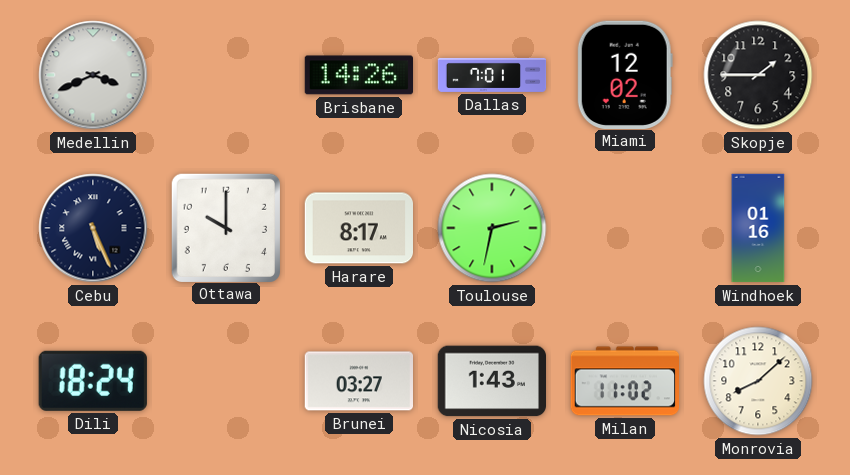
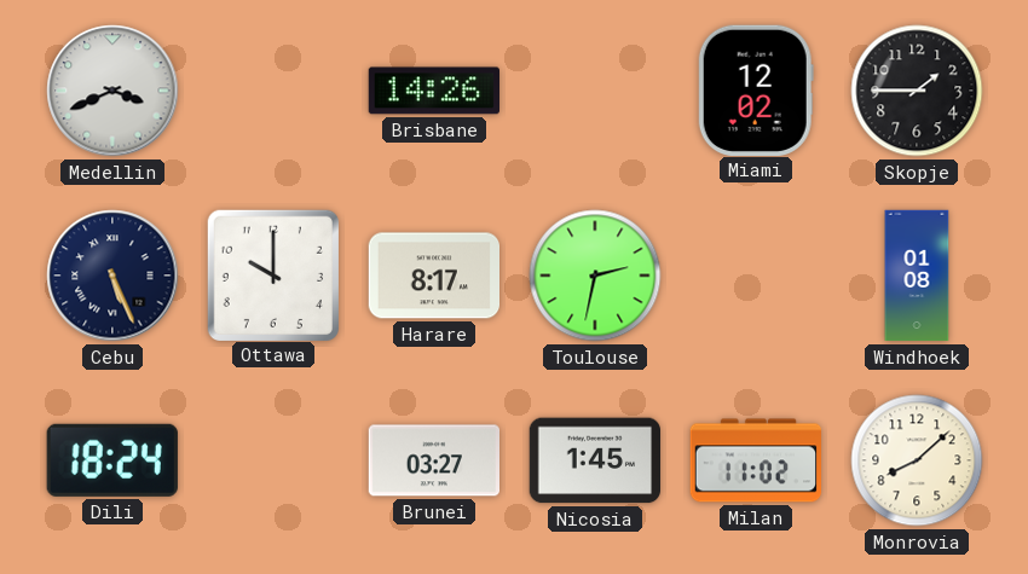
Dallas: 7:01 -> none
Windhoek: 01:16 -> 01:08
Nicosia: 1:43 -> 1:45
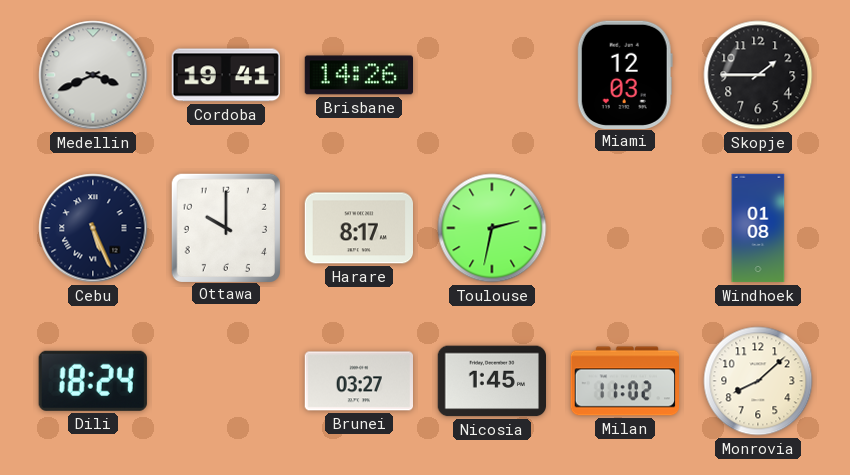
Cordoba: none -> 19:41
Miami: 12:02 -> 12:03
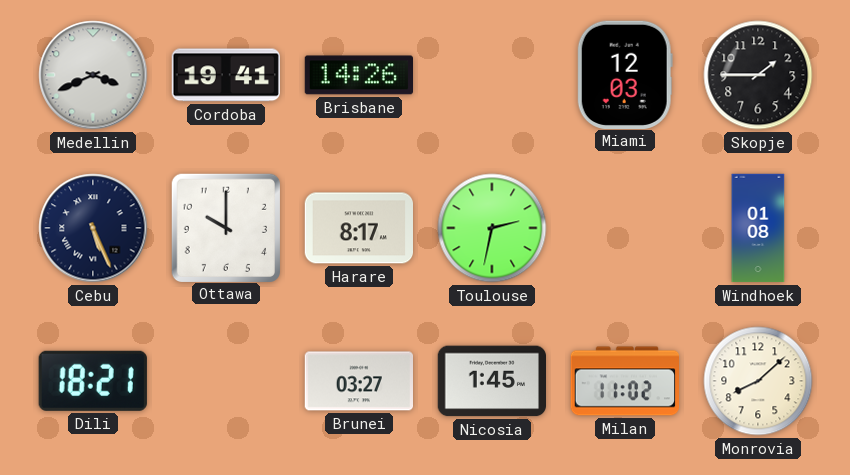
Dili: 18:24 -> 18:21
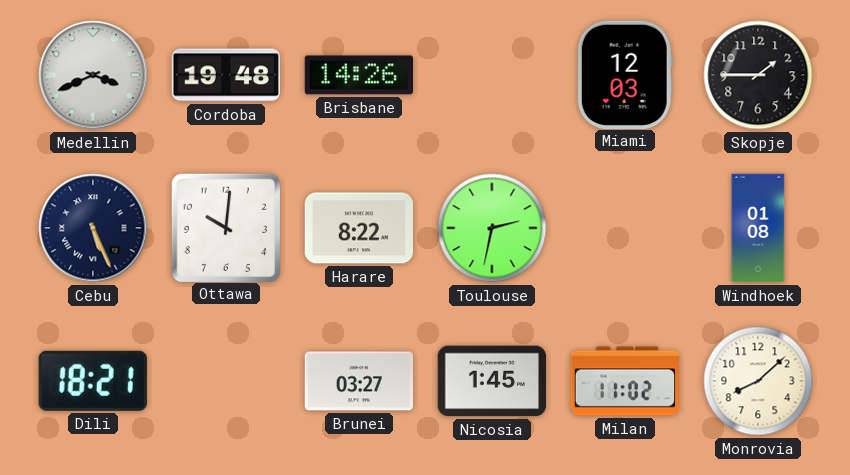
Cordoba: 19:41 -> 19:48
Ottawa: 10:00 -> 10:01
Harare: 8:17 -> 8:22
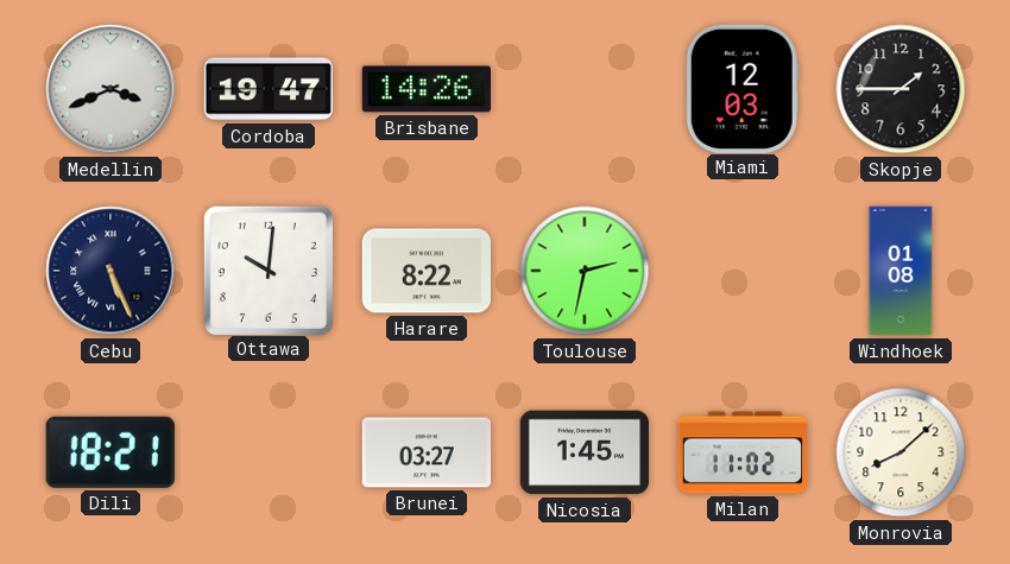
Cordoba: 19:48 -> 19:47
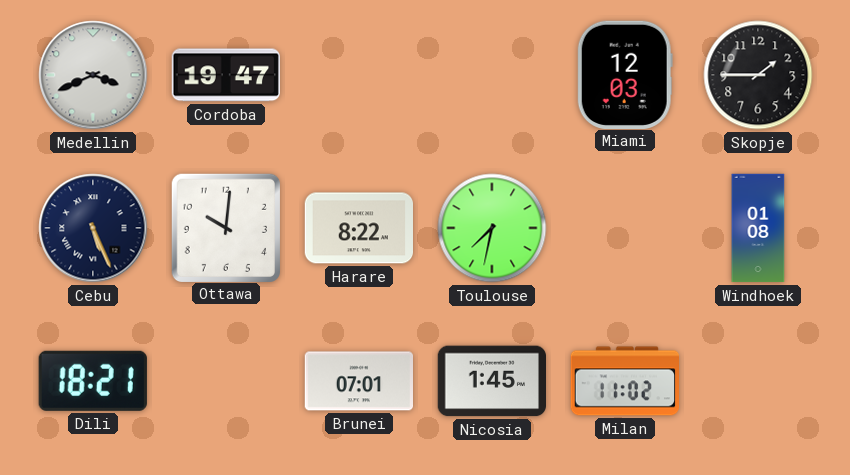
Brisbane: 14:26 -> none
Toulouse: 2:32 -> 7:32
Brunei: 03:27 -> 07:01
Monrovia: 8:08 -> none
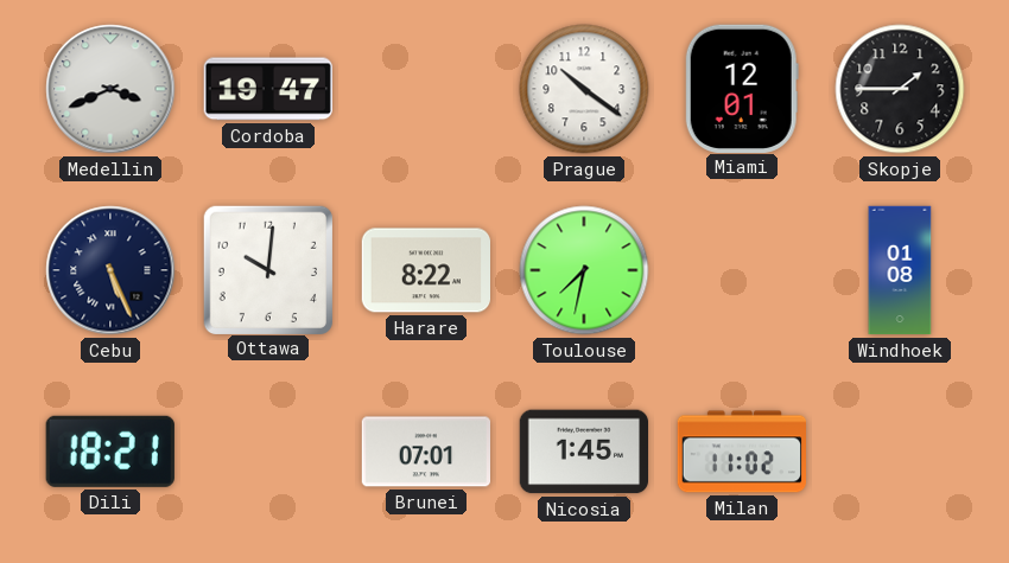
Prague: none -> 10:21
Miami: 12:03 -> 12:01
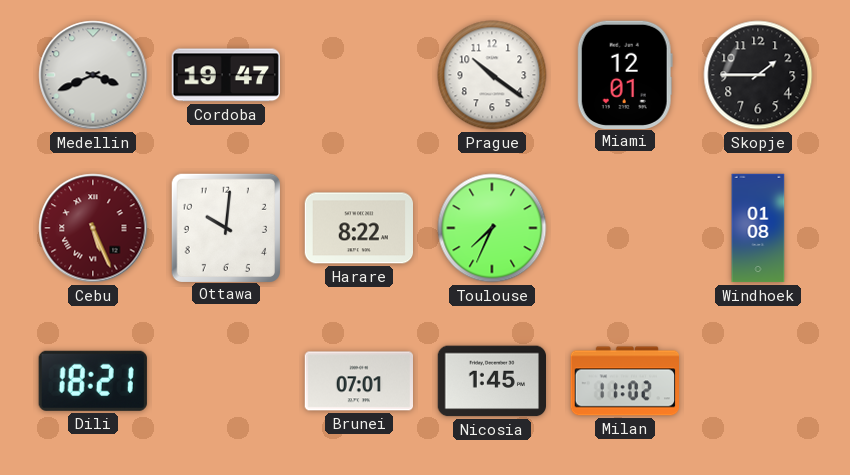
Cebu dial: navy -> burgundy
Toulouse: 7:32 -> 7:34
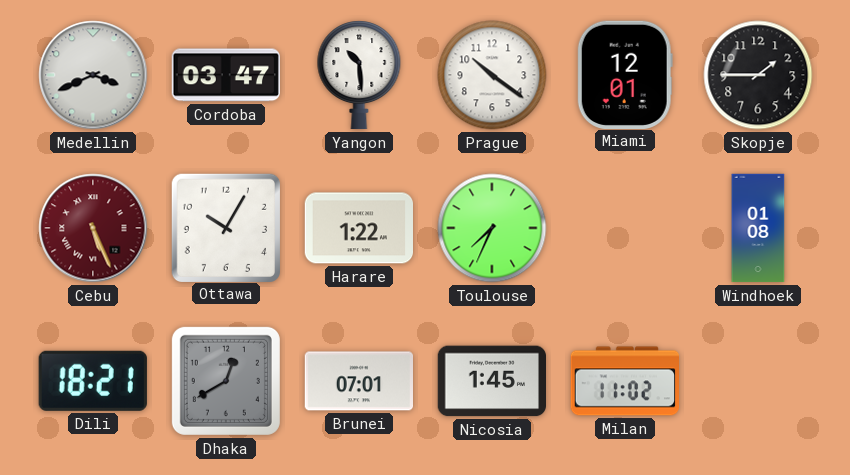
Cordoba: 19:47 -> 03:47
Yangon: none -> 10:29
Ottawa: 10:01 -> 10:05
Harare: 8:22 -> 1:22
Dhaka: none -> 12:40
